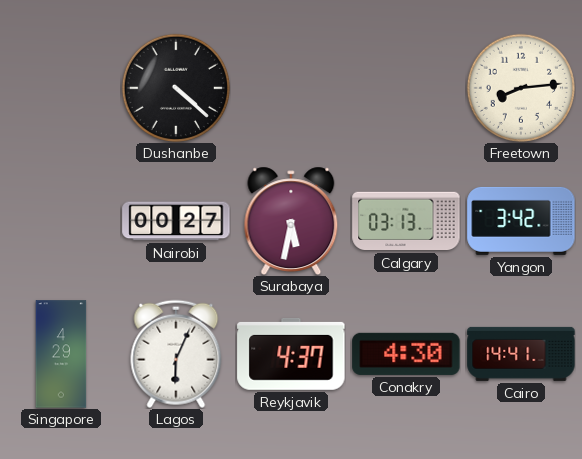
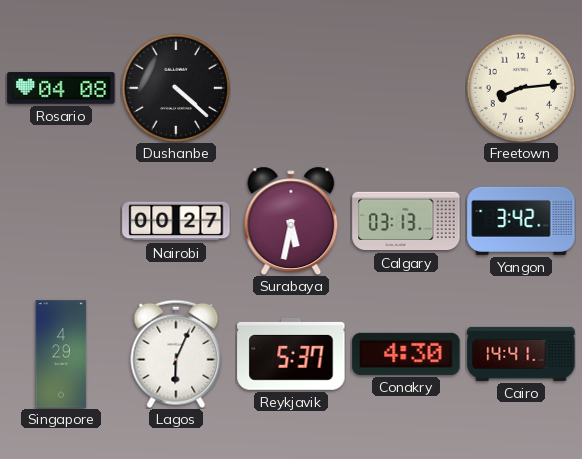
Rosario: none -> 04:08
Reykjavik: 4:37 -> 5:37
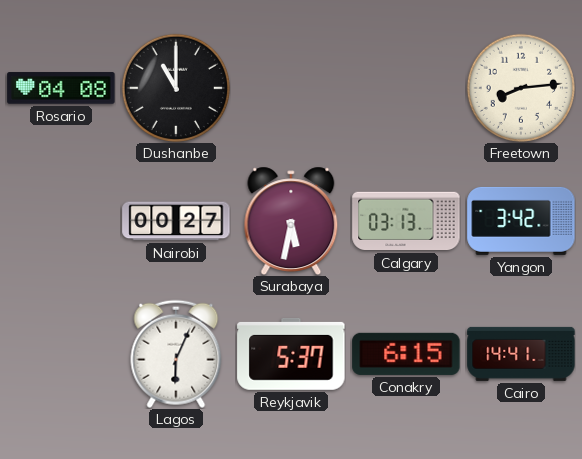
Dushanbe: 4:22 -> 11:00
Singapore: 4:29 -> none
Conakry: 4:30 -> 6:15
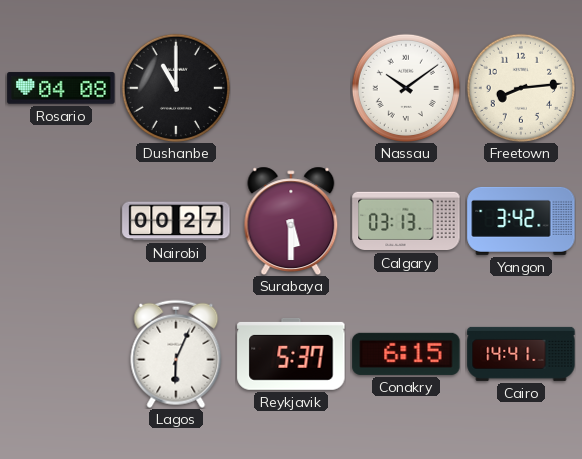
Nassau: none -> 10:09
Surabaya: 5:32 -> 5:30
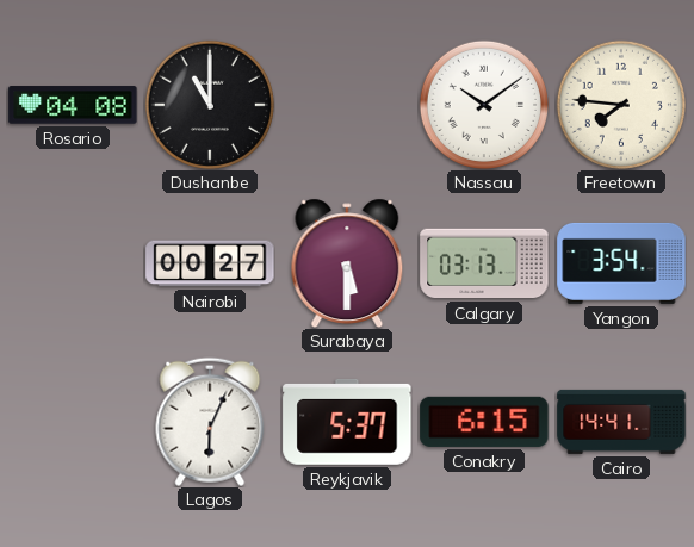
Freetown: 8:14 -> 7:46
Yangon: 3:42 -> 3:54
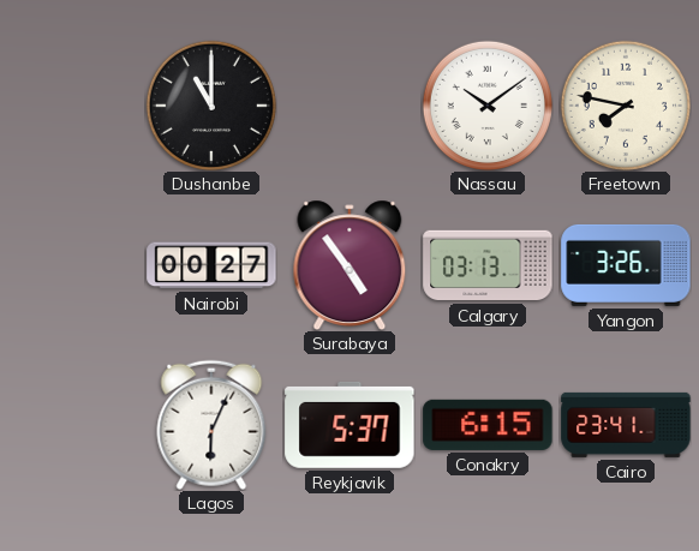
Rosario: 04:08 -> none
Freetown: 7:46 -> 7:47
Surabaya: 5:30 -> 4:54
Yangon: 3:54 -> 3:26
Cairo: 14:41 -> 23:41
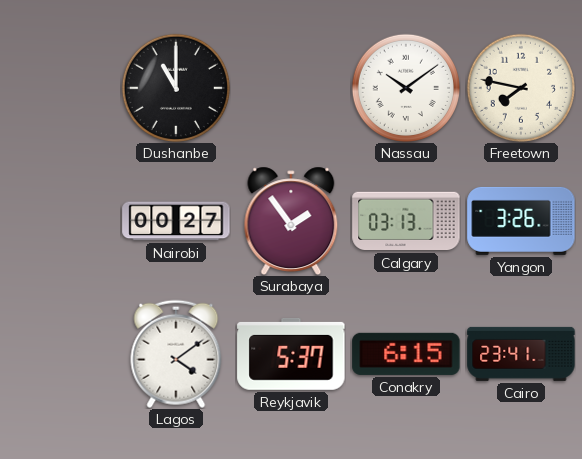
Surabaya: 4:54 -> 1:54
Lagos: 6:04 -> 4:09
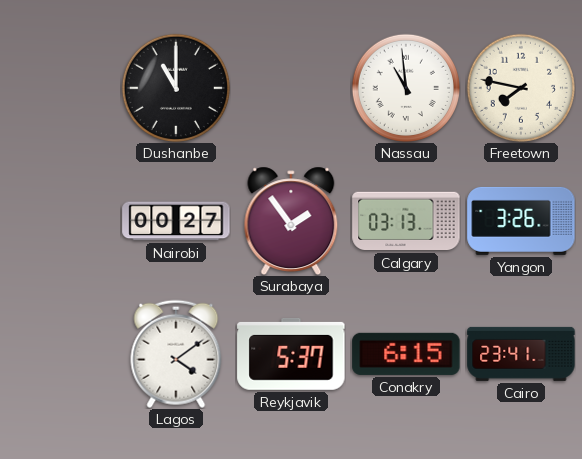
Nassau: 10:09 -> 10:59
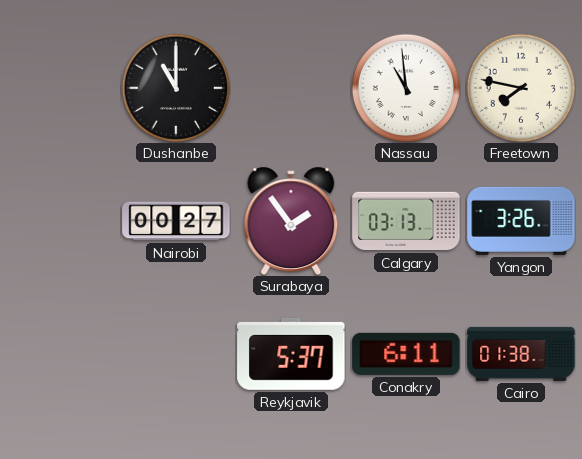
Lagos: 4:09 -> none
Conakry: 6:15 -> 6:11
Cairo: 23:41 -> 01:38
